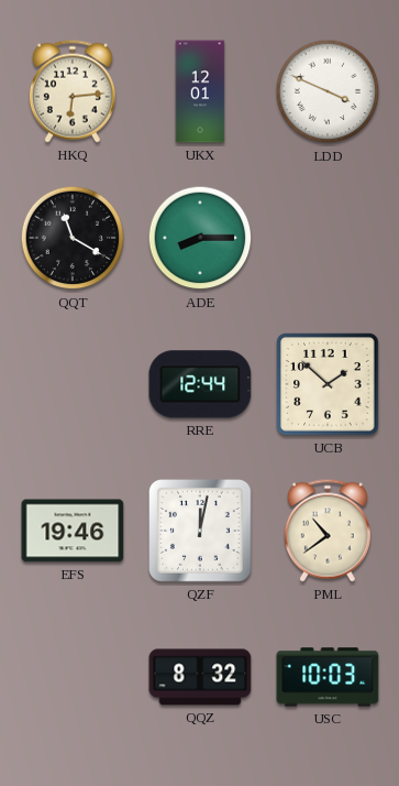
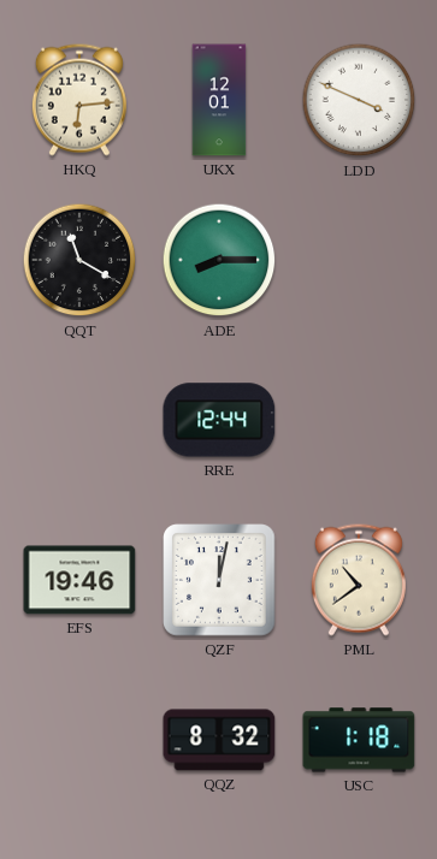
UCB: 1:52 -> none
USC: 10:03 -> 1:18
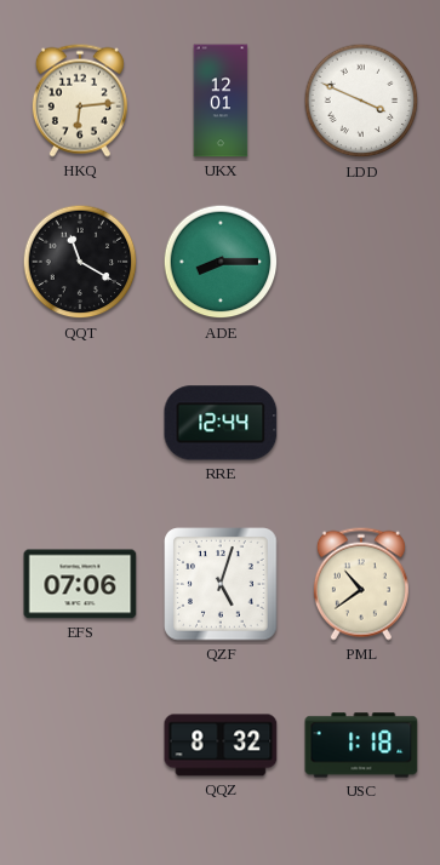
EFS: 19:46 -> 07:06
QZF: 12:02 -> 5:03
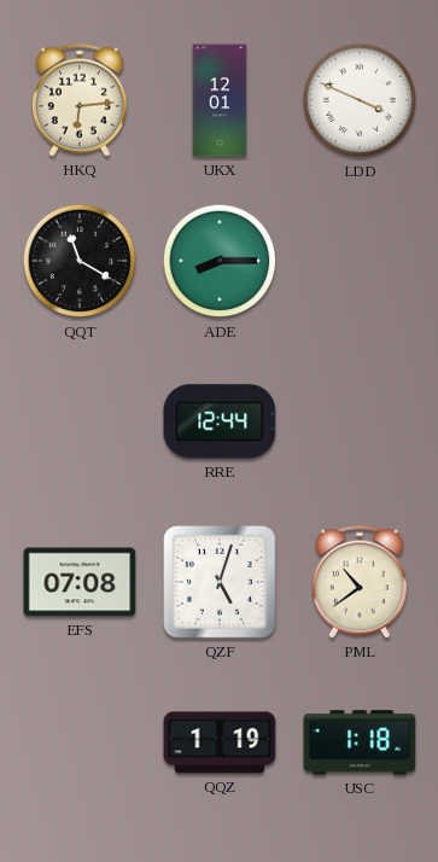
EFS: 07:06 -> 07:08
QQZ: 8:32 -> 1:19
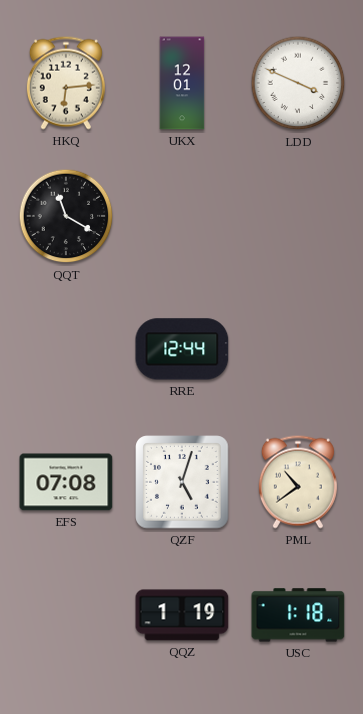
ADE: 8:15 -> none
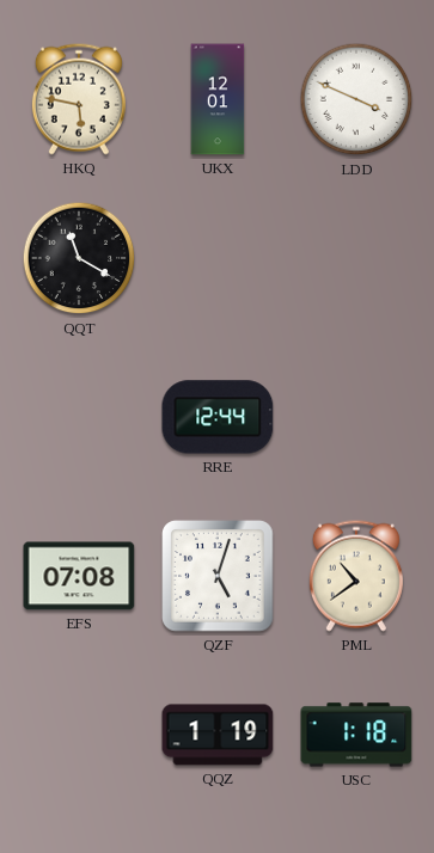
HKQ: 6:14 -> 5:47
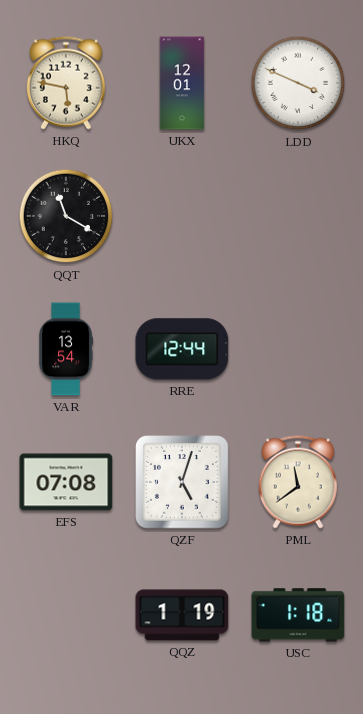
VAR: none -> 13:54
PML: 10:39 -> 11:39
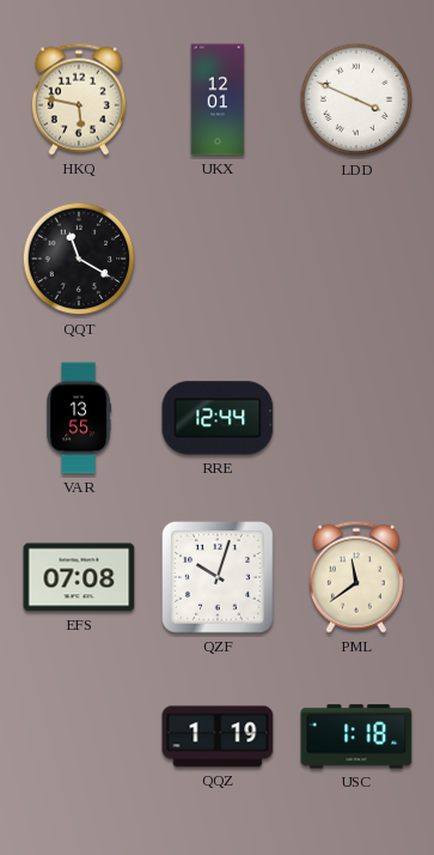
VAR: 13:54 -> 13:55
QZF: 5:03 -> 10:03
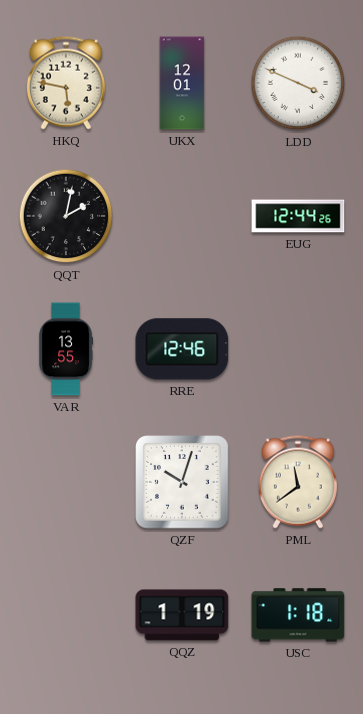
QQT: 11:20 -> 2:02
EUG: none -> 12:44
RRE: 12:44 -> 12:46
EFS: 07:08 -> none
